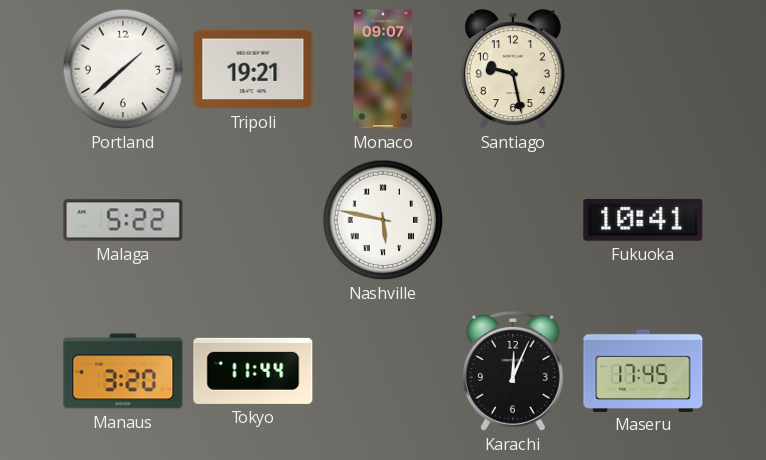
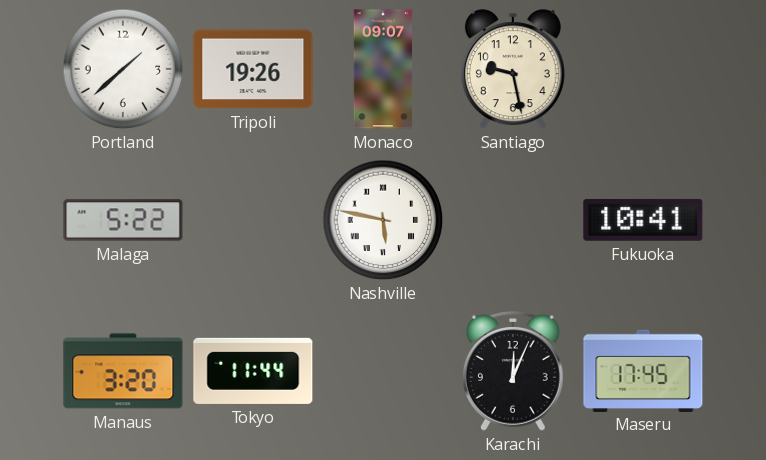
Tripoli: 19:21 -> 19:26
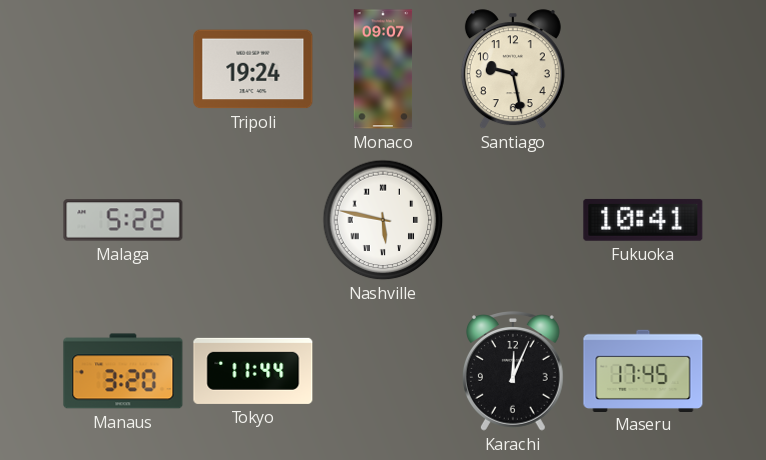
Portland: 1:38 -> none
Tripoli: 19:26 -> 19:24
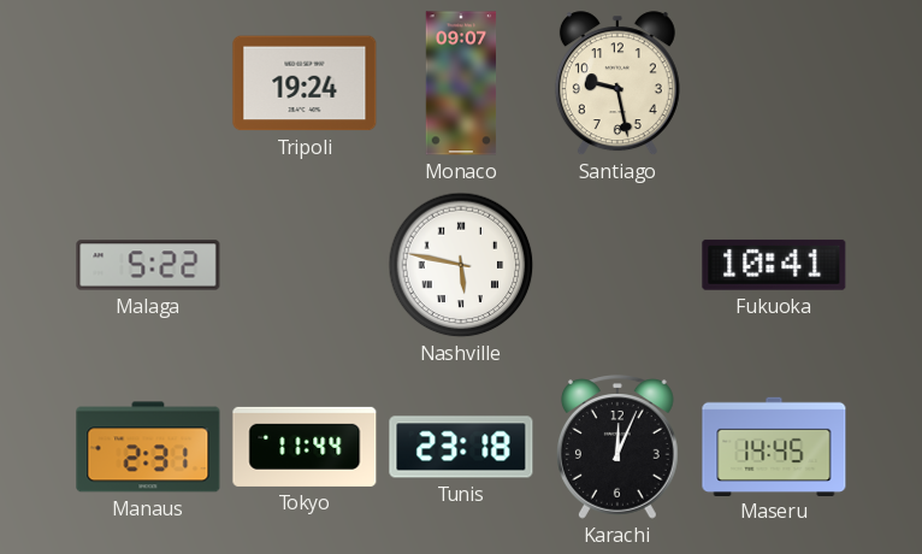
Manaus: 3:20 -> 2:31
Tunis: none -> 23:18
Maseru: 17:45 -> 14:45
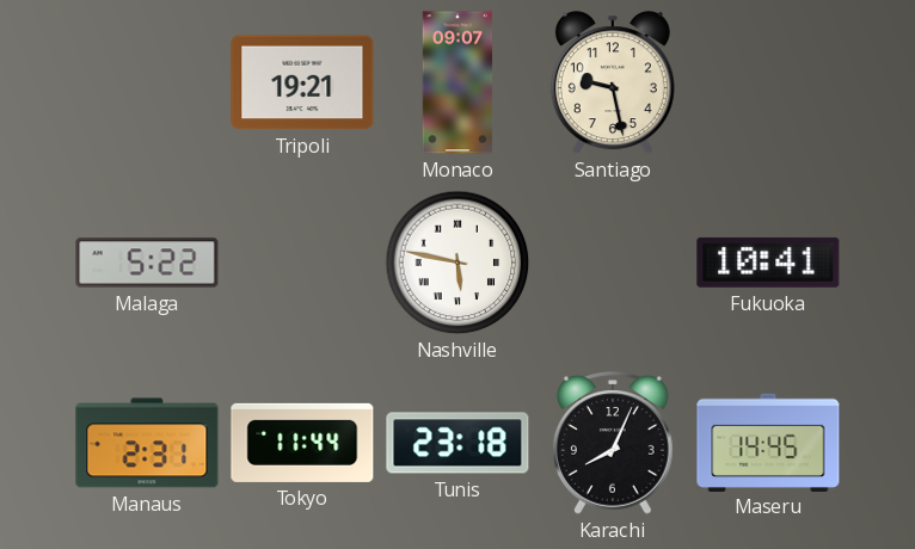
Tripoli: 19:24 -> 19:21
Karachi: 12:04 -> 8:04
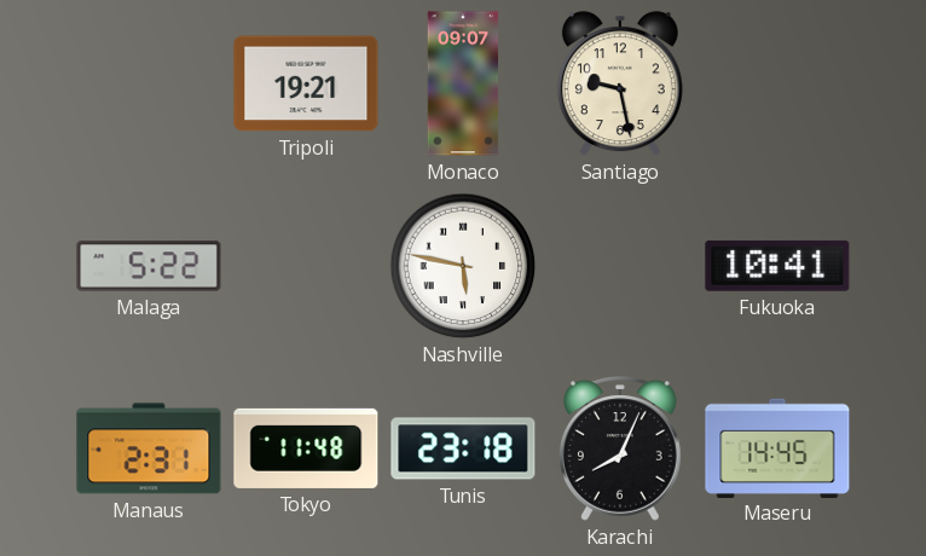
Tokyo: 11:44 -> 11:48
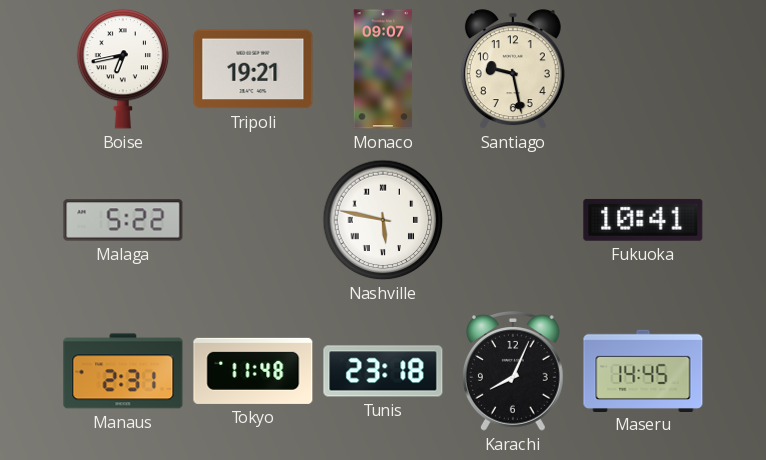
Boise: none -> 6:43
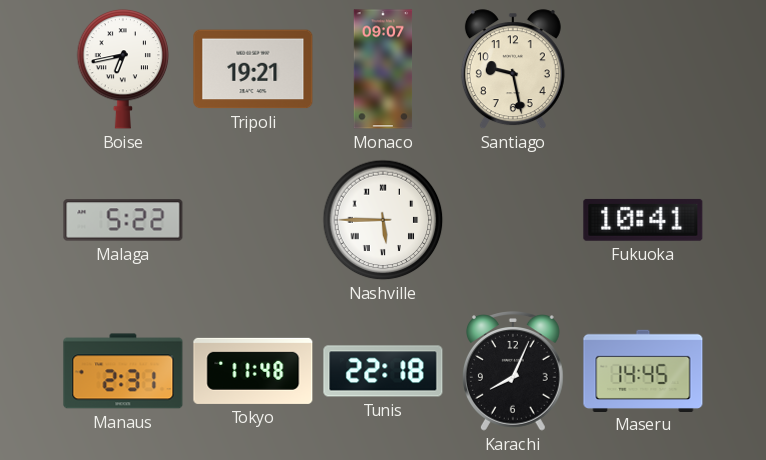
Nashville: 5:47 -> 5:45
Tunis: 23:18 -> 22:18
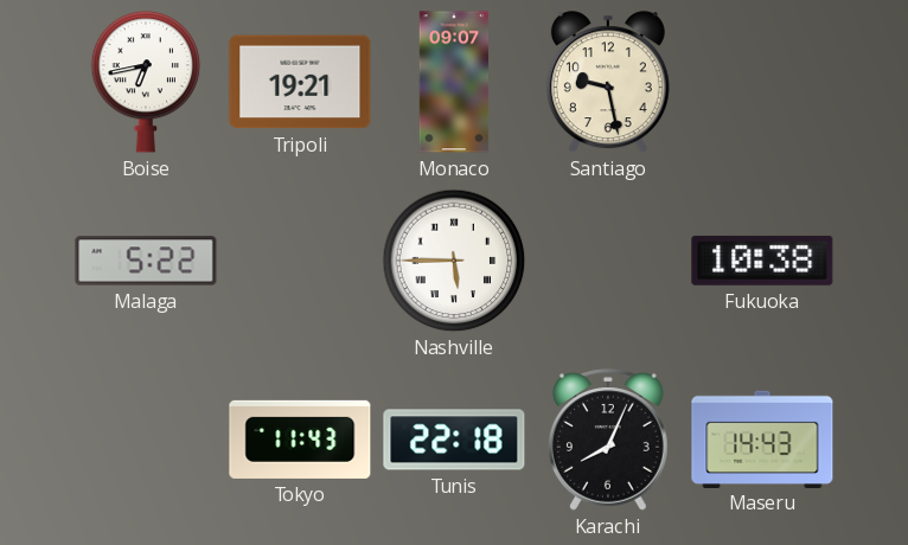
Fukuoka: 10:41 -> 10:38
Manaus: 2:31 -> none
Tokyo: 11:48 -> 11:43
Maseru: 14:45 -> 14:43
